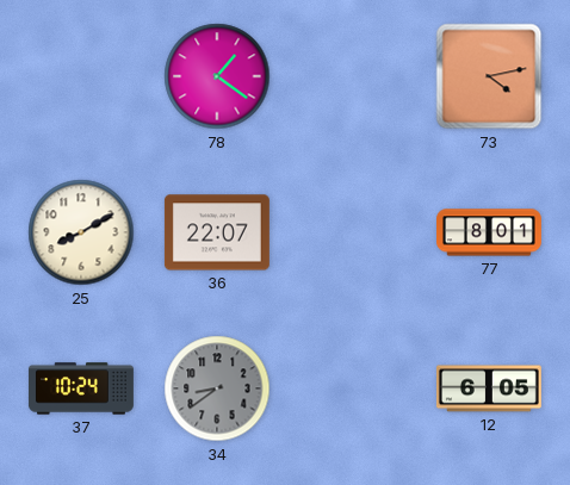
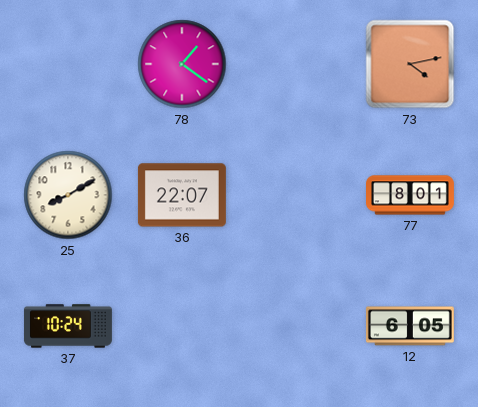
34: 8:39 -> none
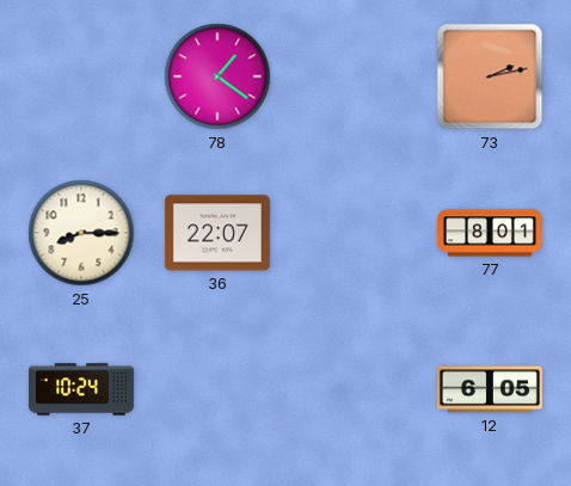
73: 4:13 -> 2:13
25: 8:10 -> 8:15
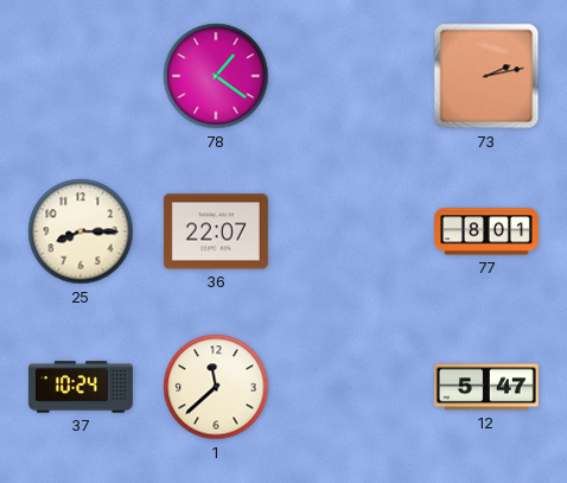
1: none -> 11:38
12: 6:05 -> 5:47
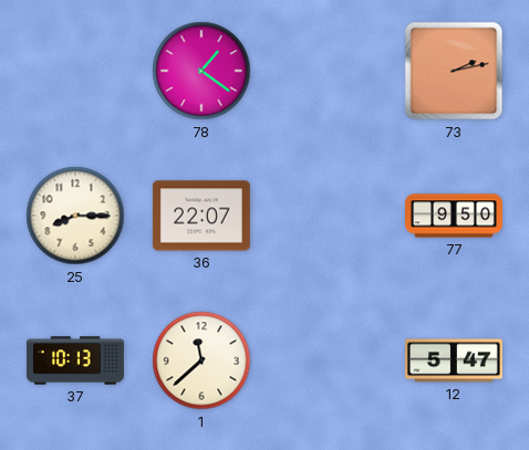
77: 8:01 -> 9:50
37: 10:24 -> 10:13
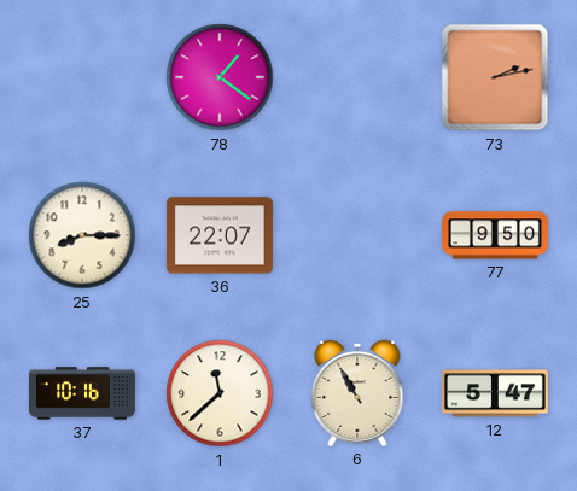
37: 10:13 -> 10:16
6: none -> 10:55
